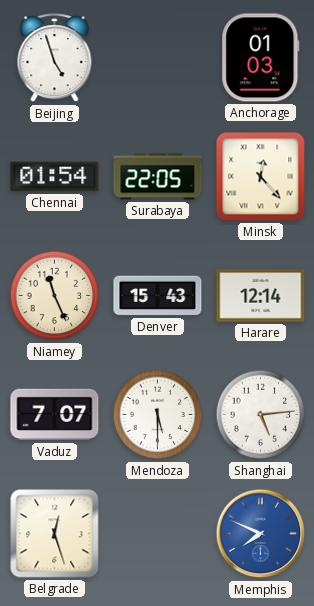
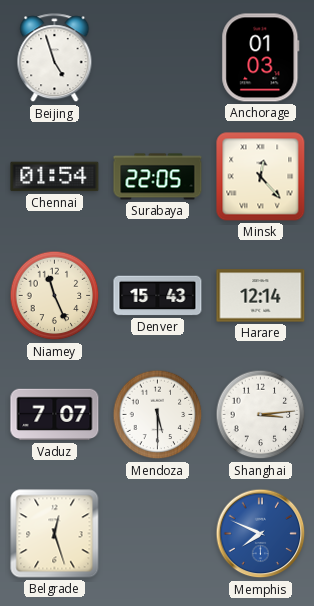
Shanghai: 5:14 -> 3:14
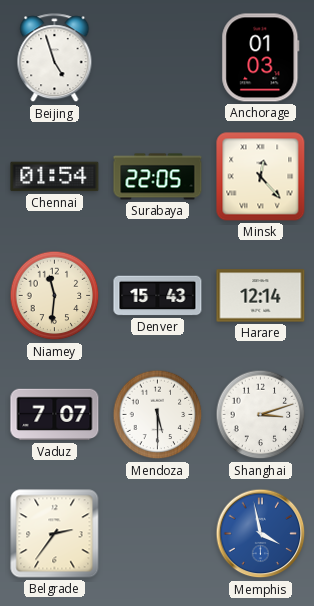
Niamey: 11:26 -> 11:31
Shanghai: 3:14 -> 3:12
Belgrade: 12:27 -> 2:36
Memphis: 7:49 -> 3:58
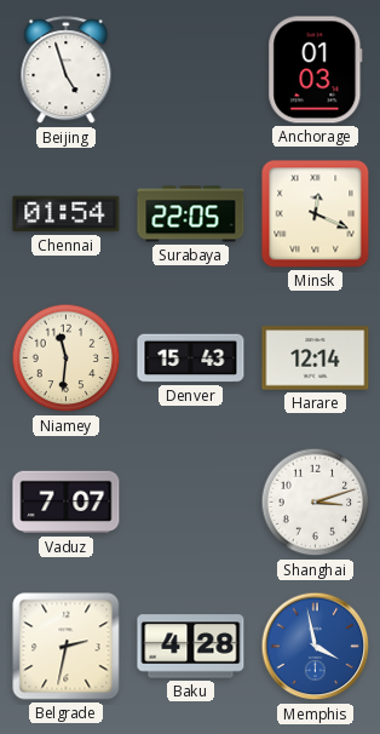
Minsk: 12:23 -> 12:19
Mendoza: 5:30 -> none
Belgrade: 2:36 -> 2:32
Baku: none -> 4:28
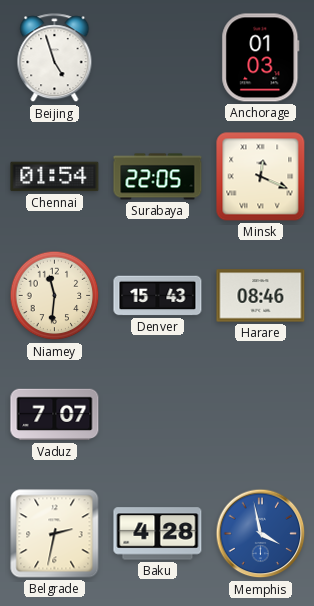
Harare: 12:14 -> 08:46
Shanghai: 3:12 -> none
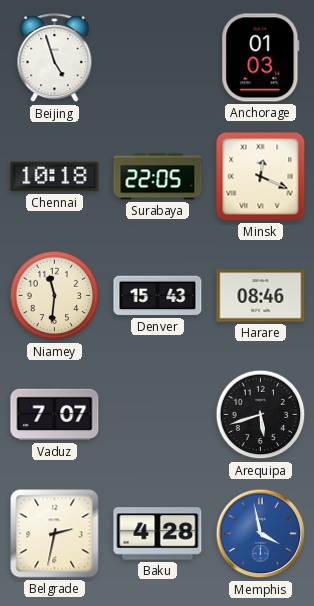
Chennai: 01:54 -> 10:18
Arequipa: none -> 5:42
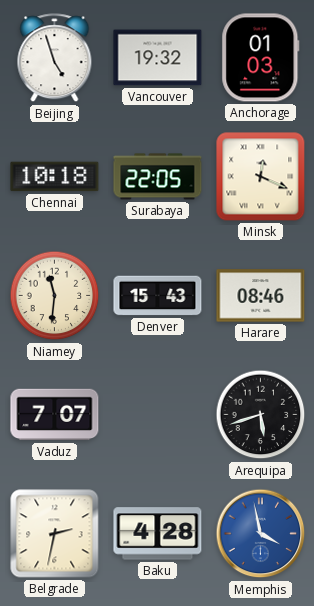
Vancouver: none -> 19:32
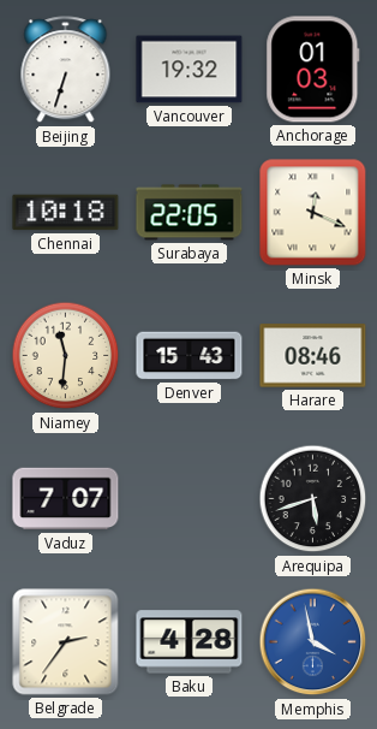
Beijing: 4:57 -> 6:33
Belgrade: 2:32 -> 2:36
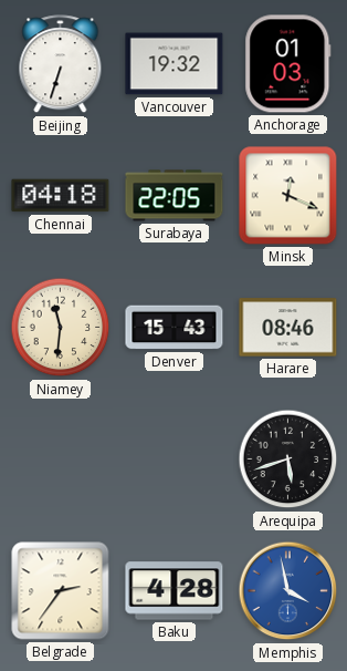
Chennai: 10:18 -> 04:18
Vaduz: 7:07 -> none
